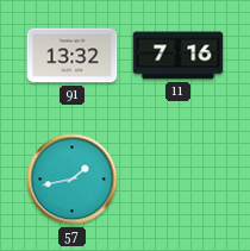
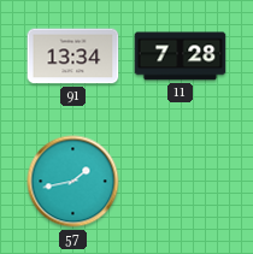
91: 13:32 -> 13:34
11: 7:16 -> 7:28
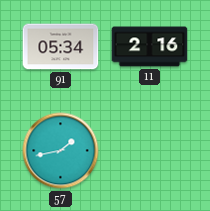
91: 13:34 -> 05:34
11: 7:28 -> 2:16
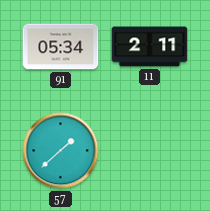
11: 2:16 -> 2:11
57: 1:43 -> 1:38
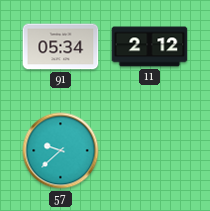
11: 2:11 -> 2:12
57: 1:38 -> 9:38
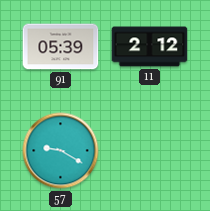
91: 05:34 -> 05:39
57: 9:38 -> 9:20
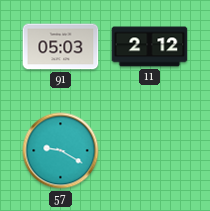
91: 05:39 -> 05:03
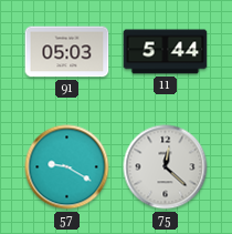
11: 2:12 -> 5:44
75: none -> 12:22
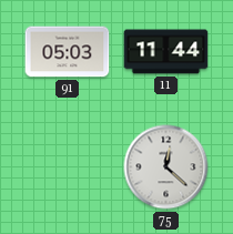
11: 5:44 -> 11:44
57: 9:20 -> none
